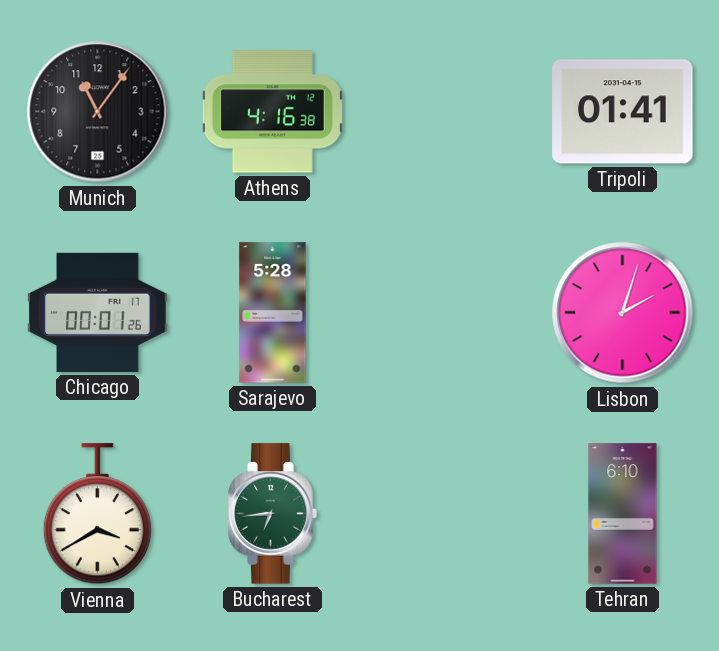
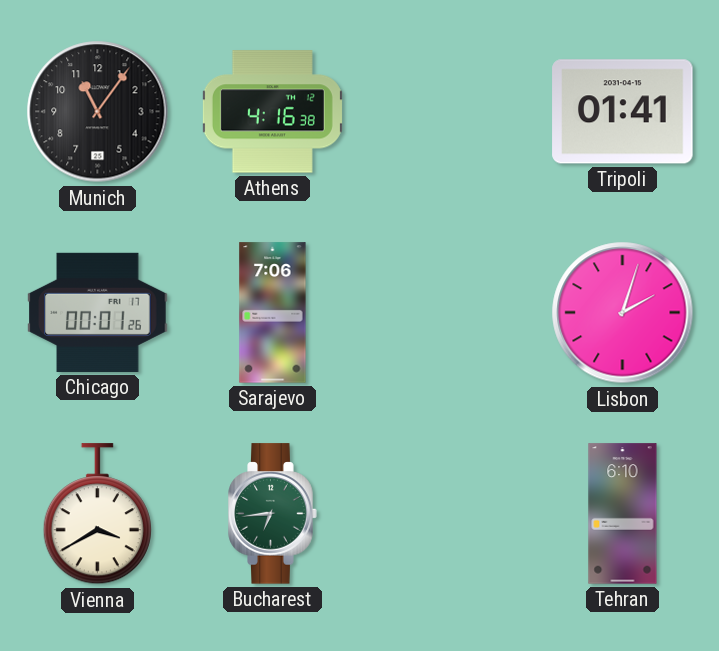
Sarajevo: 5:28 -> 7:06
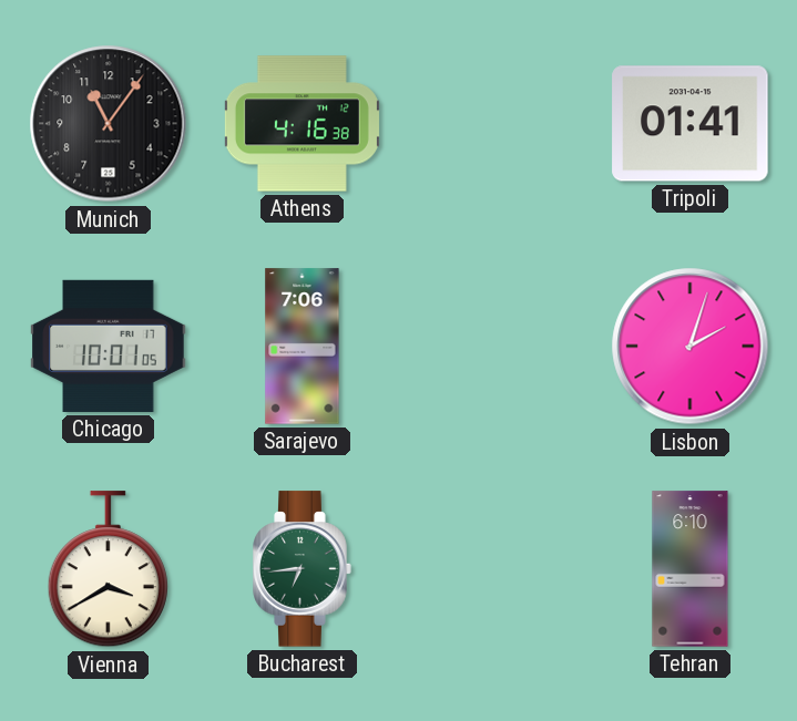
Chicago: 00:01 -> 10:01
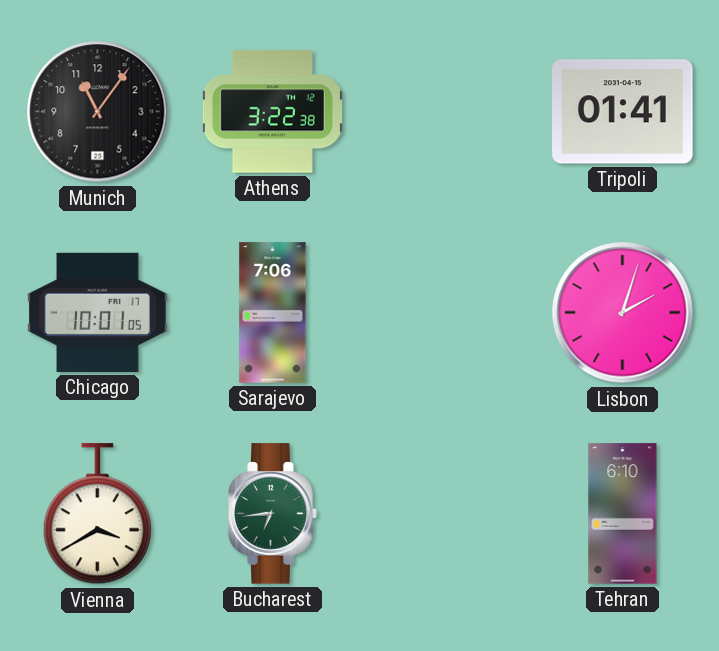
Athens: 4:16 -> 3:22
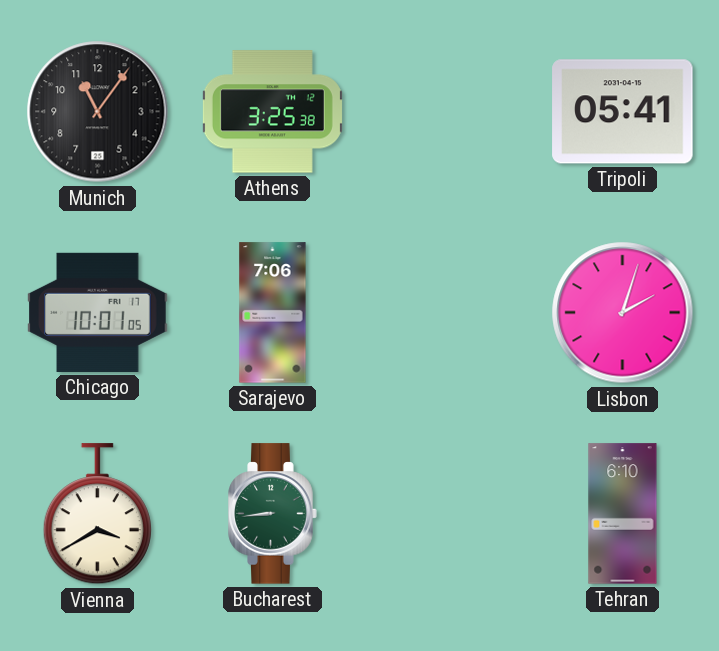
Athens: 3:22 -> 3:25
Tripoli: 01:41 -> 05:41
Bucharest: 6:44 -> 8:44
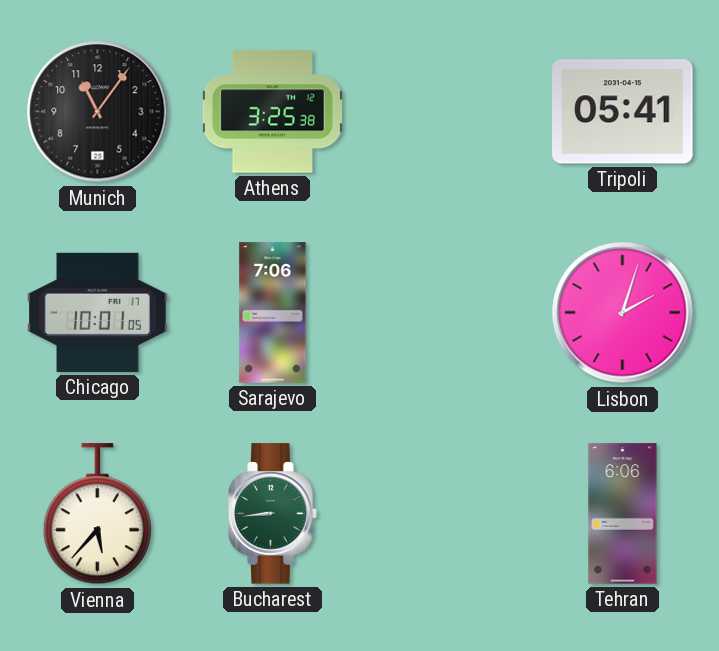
Vienna: 3:40 -> 5:37
Tehran: 6:10 -> 6:06
